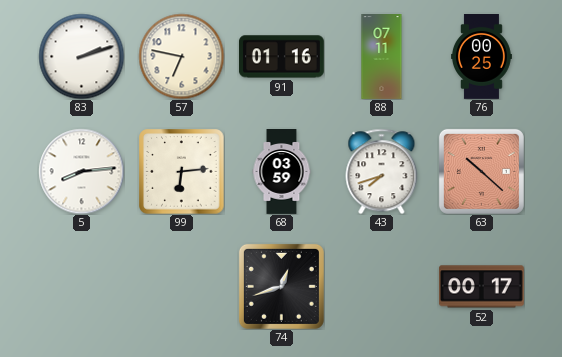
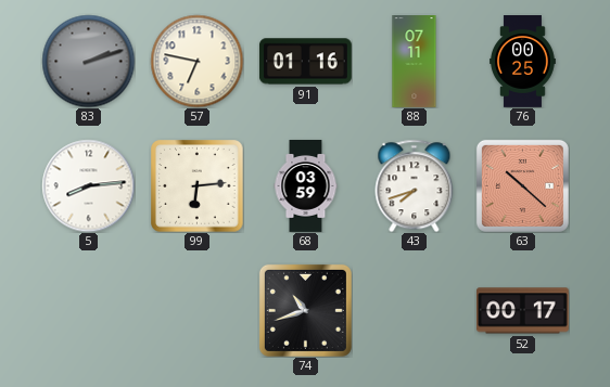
83 dial: white -> grey
74: 12:42 -> 10:42
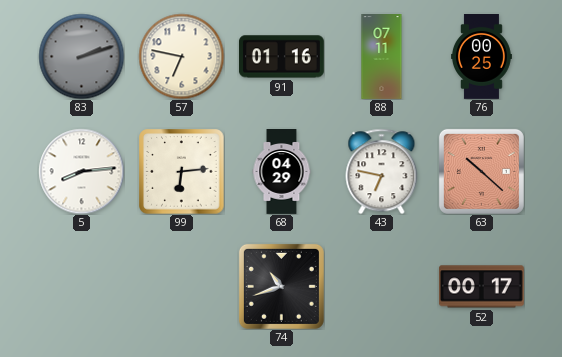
68: 03:59 -> 04:29
43: 7:42 -> 6:47
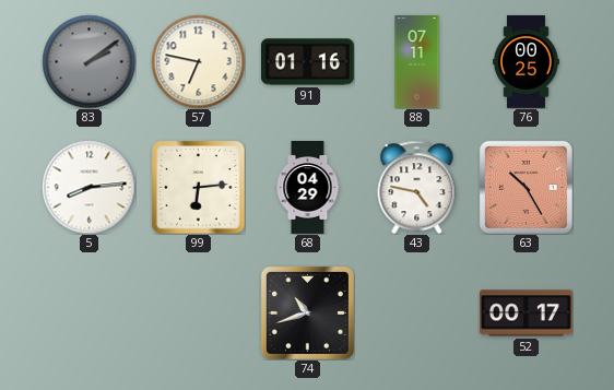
83: 2:12 -> 2:09
43: 6:47 -> 4:47
63: 10:22 -> 10:25
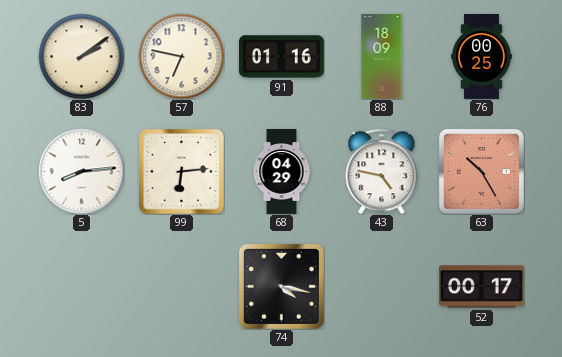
83 dial: grey -> cream
88: 07:11 -> 18:09
74: 10:42 -> 4:17
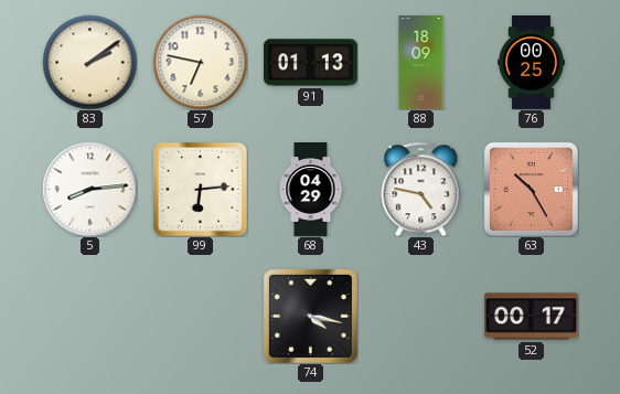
91: 01:16 -> 01:13
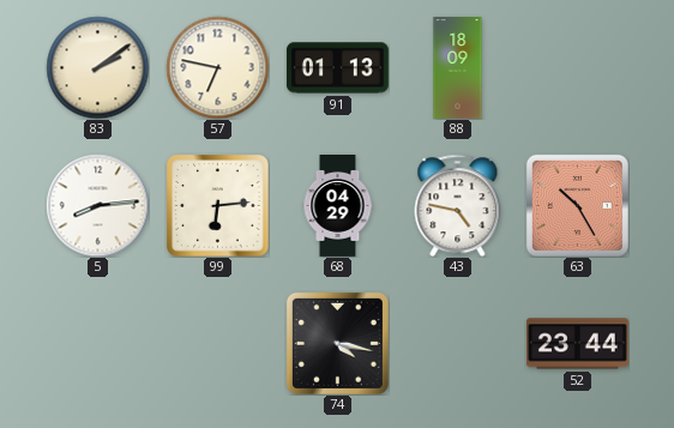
76: 00:25 -> none
52: 00:17 -> 23:44
